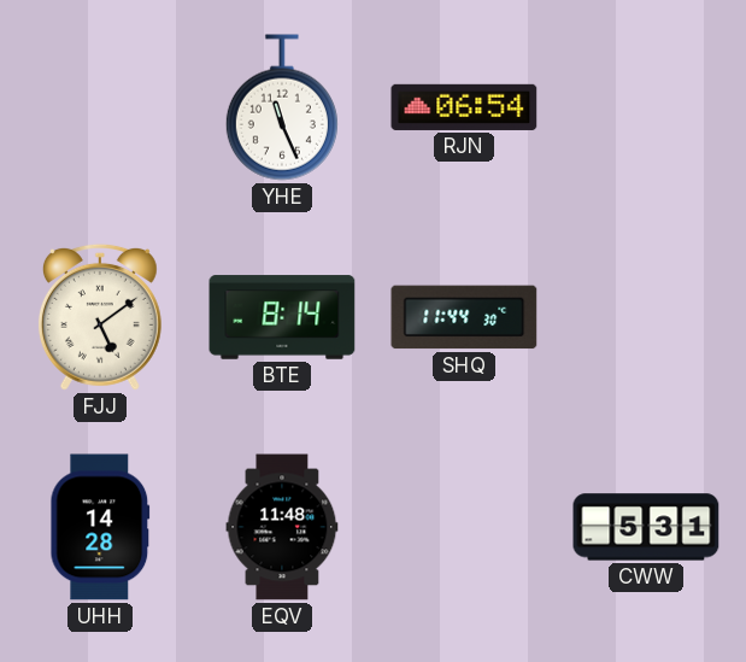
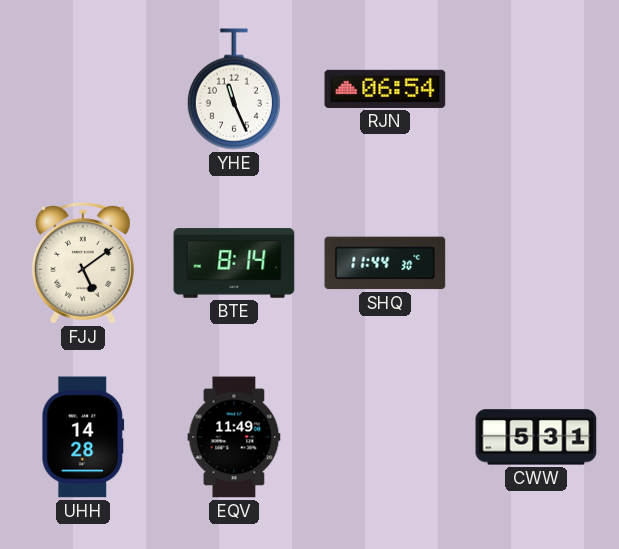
EQV: 11:48 -> 11:49
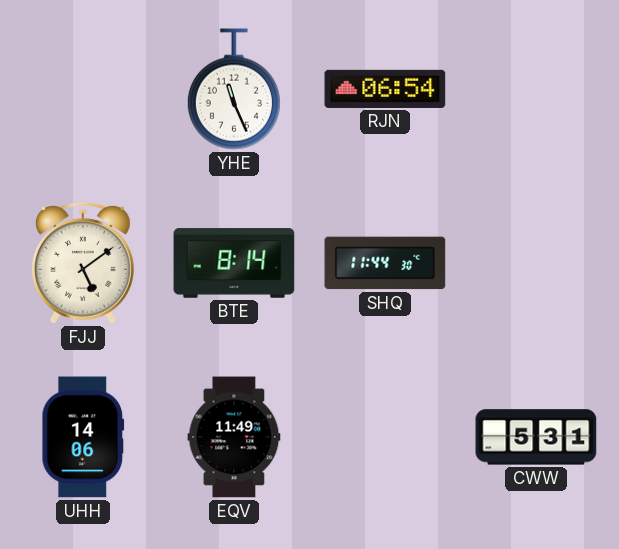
UHH: 14:28 -> 14:06
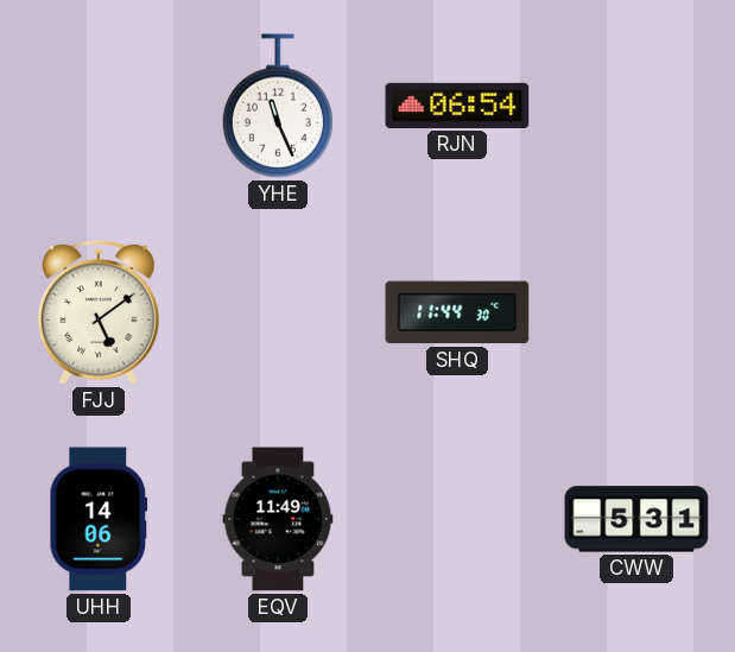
BTE: 8:14 -> none
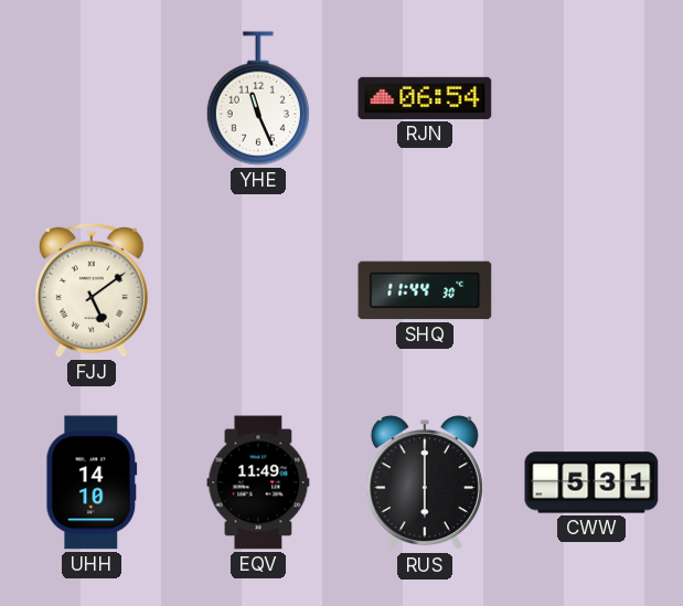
UHH: 14:06 -> 14:10
RUS: none -> 6:00
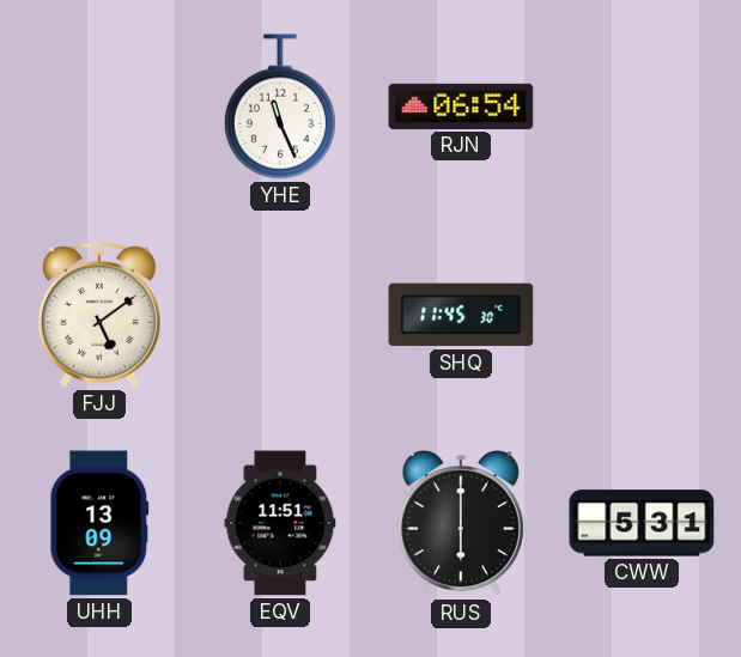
SHQ: 11:44 -> 11:45
UHH: 14:10 -> 13:09
EQV: 11:49 -> 11:51
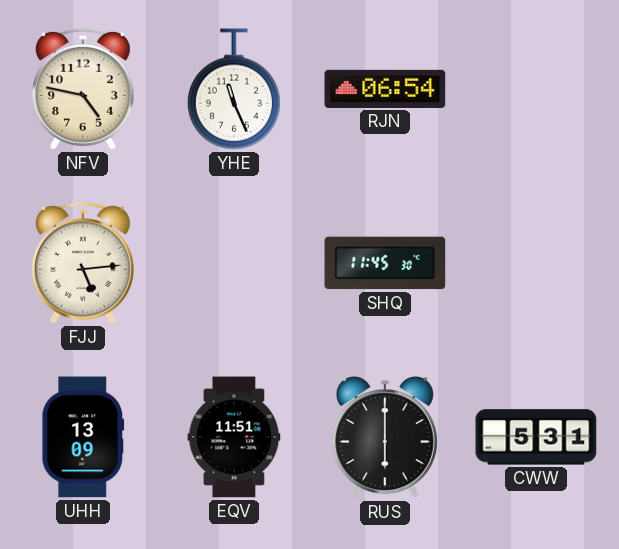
NFV: none -> 4:47
FJJ: 5:09 -> 5:14
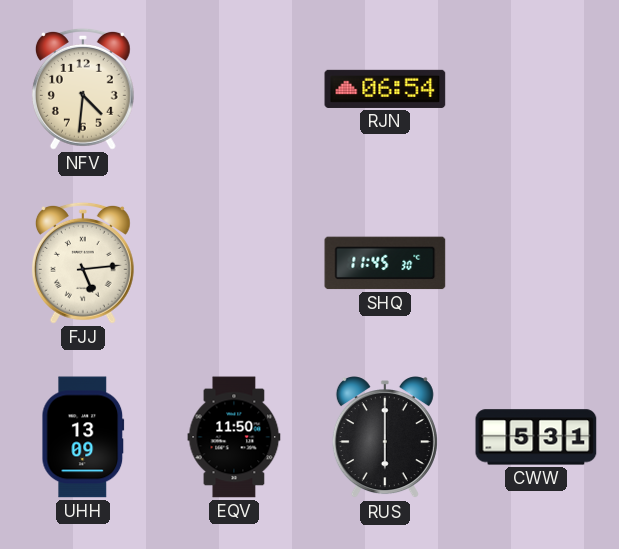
NFV: 4:47 -> 4:31
YHE: 11:26 -> none
EQV: 11:51 -> 11:50
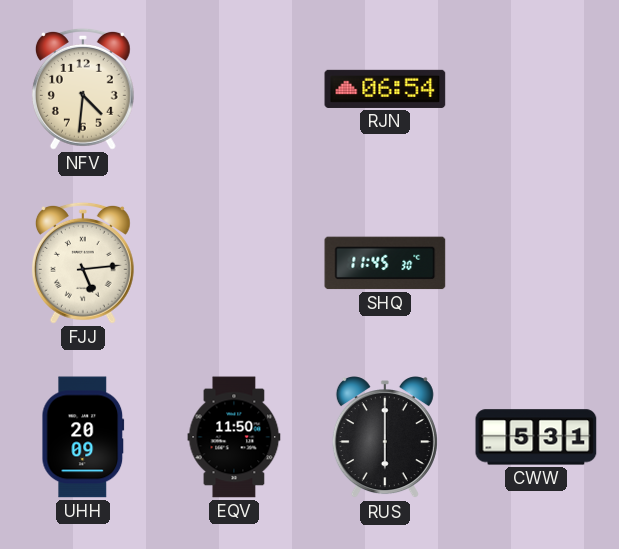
UHH: 13:09 -> 20:09
